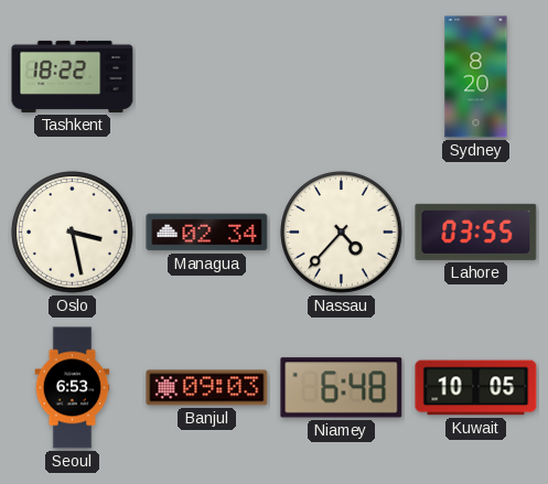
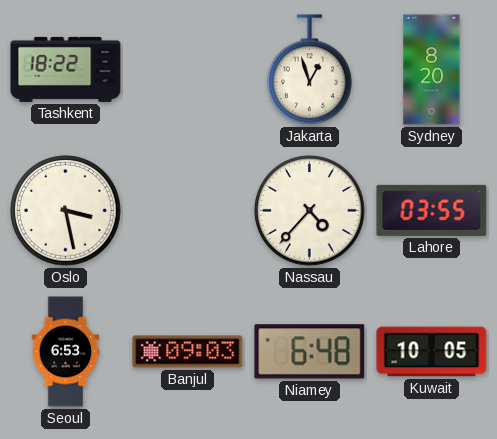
Jakarta: none -> 12:57
Managua: 02:34 -> none
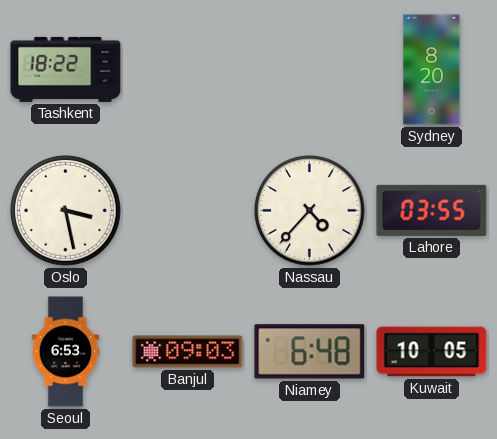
Jakarta: 12:57 -> none
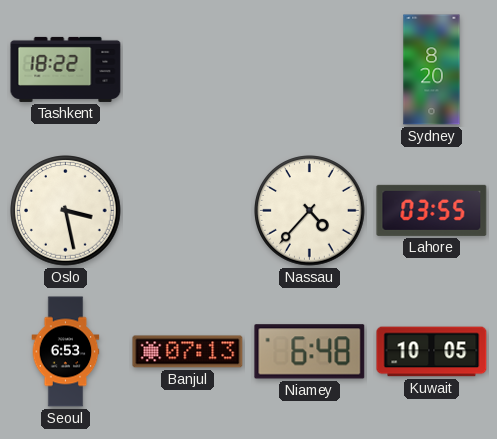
Banjul: 09:03 -> 07:13
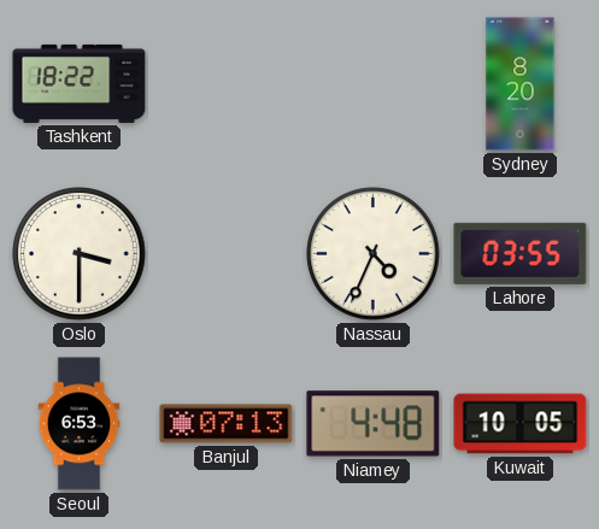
Oslo: 3:28 -> 3:30
Nassau: 4:37 -> 4:34
Niamey: 6:48 -> 4:48
